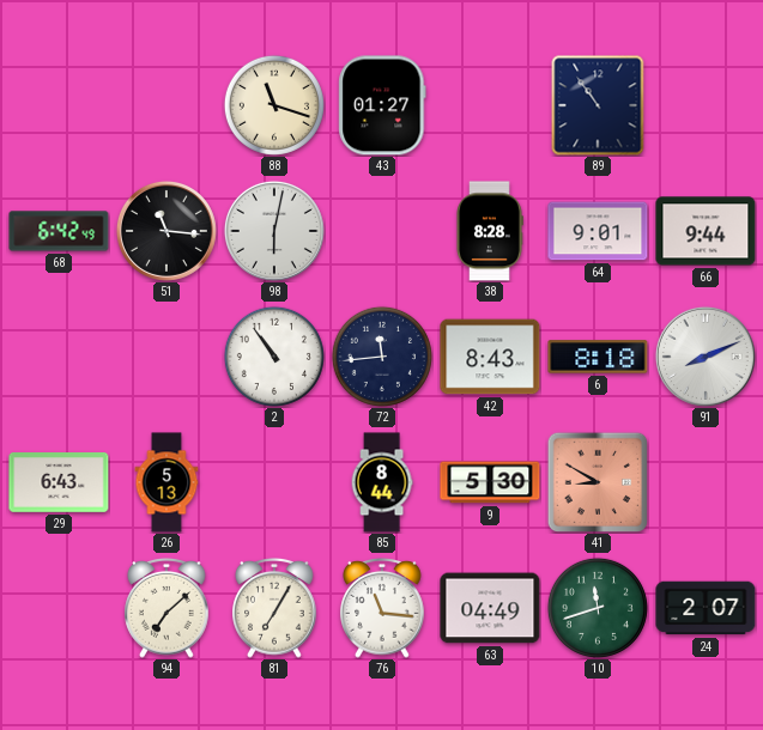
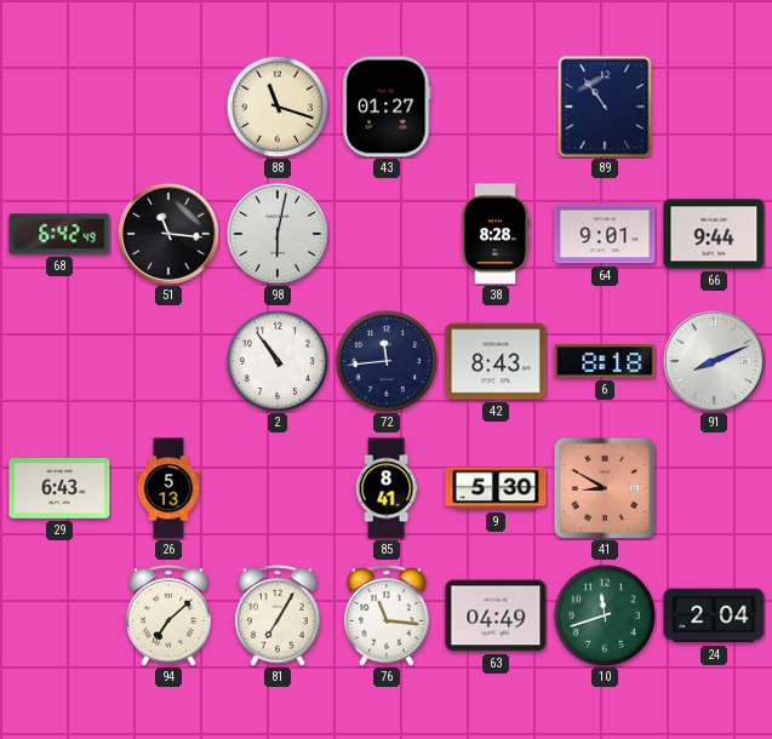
85: 8:44 -> 8:41
24: 2:07 -> 2:04
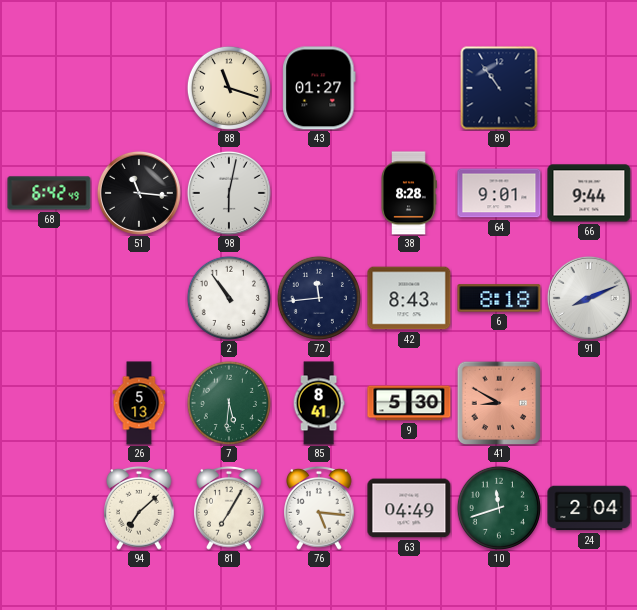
29: 6:43 -> none
7: none -> 5:31
76: 11:16 -> 5:16
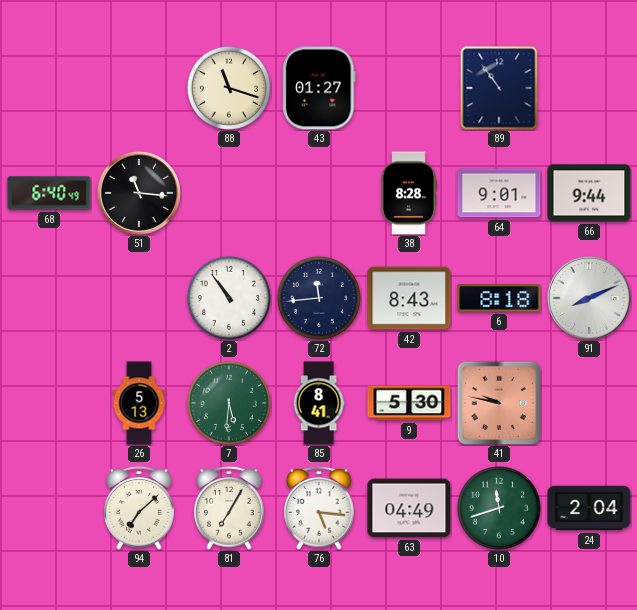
68: 6:42 -> 6:40
98: 6:02 -> none
41: 8:50 -> 9:47
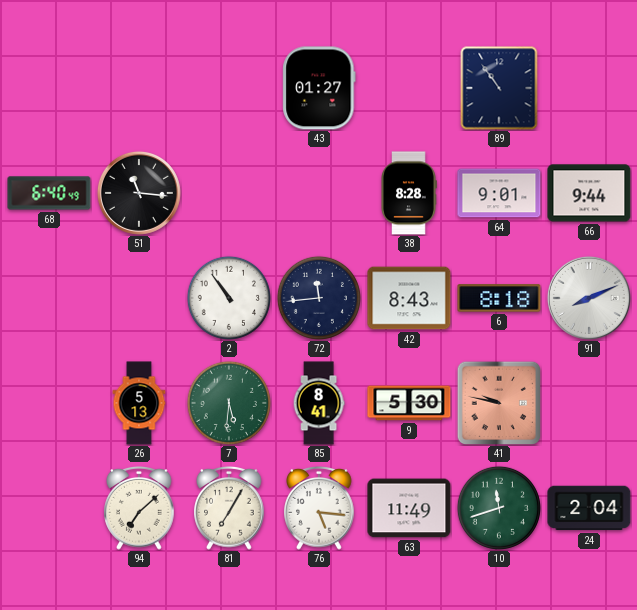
88: 11:18 -> none
63: 04:49 -> 11:49
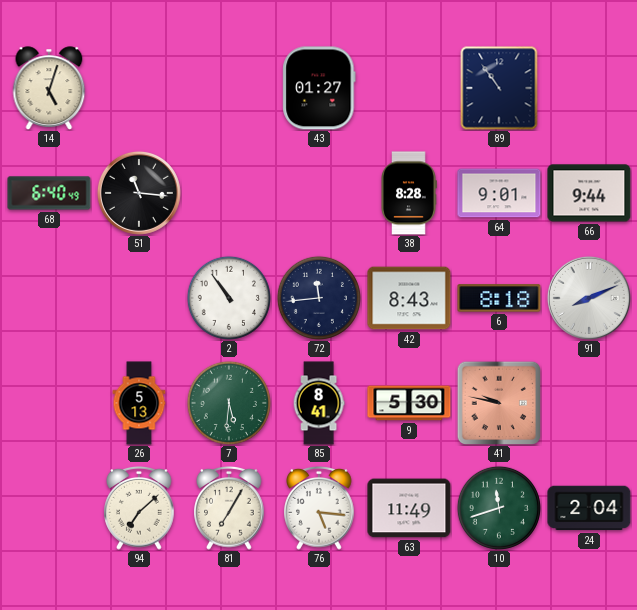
14: none -> 5:03
